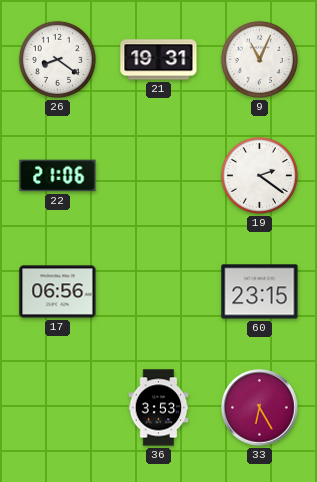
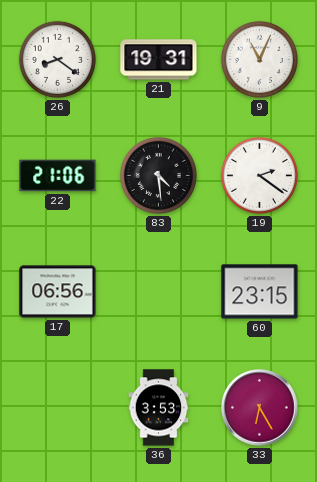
83: none -> 4:29
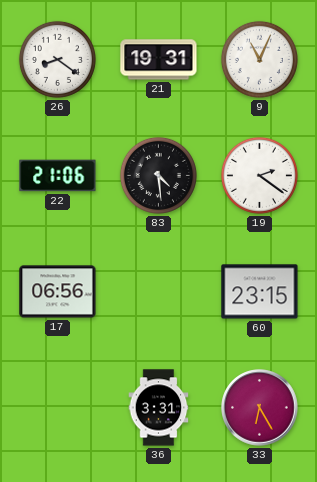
36: 3:53 -> 3:31
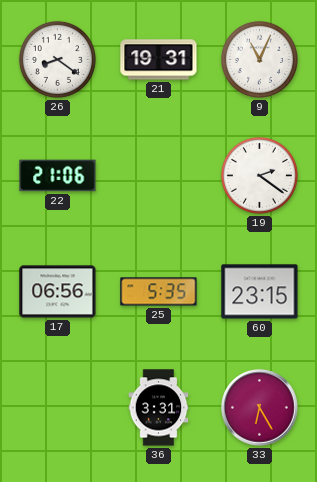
83: 4:29 -> none
25: none -> 5:35
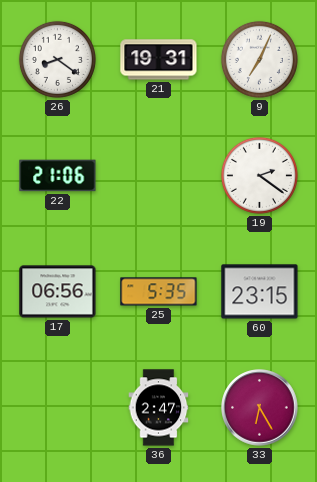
9: 11:04 -> 7:04
36: 3:31 -> 2:47
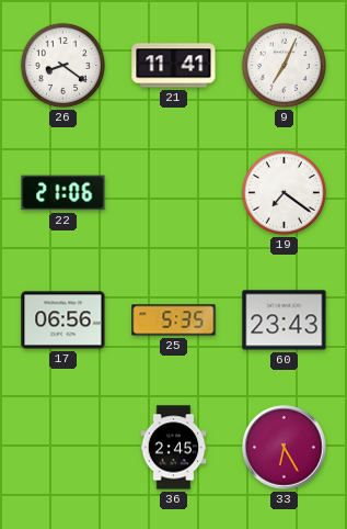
21: 19:31 -> 11:41
19: 2:21 -> 7:21
60: 23:15 -> 23:43
36: 2:47 -> 2:45
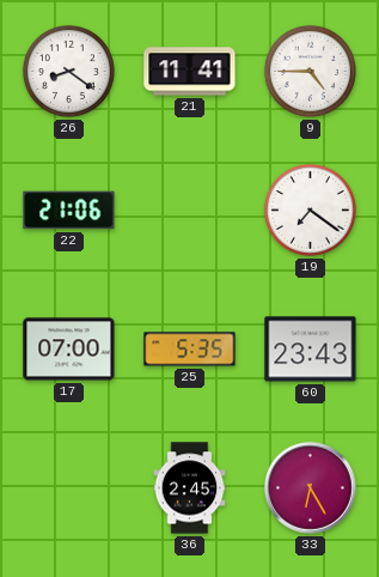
9: 7:04 -> 4:45
17: 06:56 -> 07:00
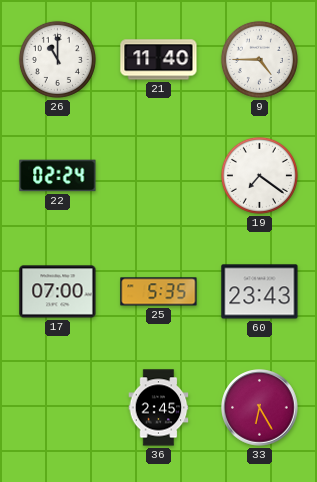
26: 8:21 -> 11:00
21: 11:41 -> 11:40
22: 21:06 -> 02:24
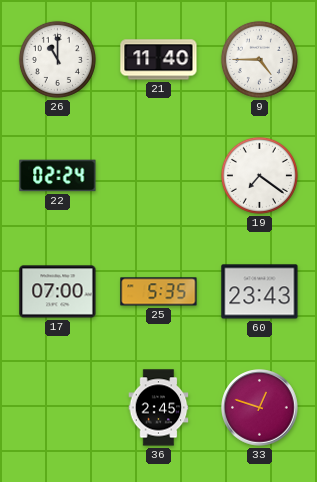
33: 6:25 -> 12:48
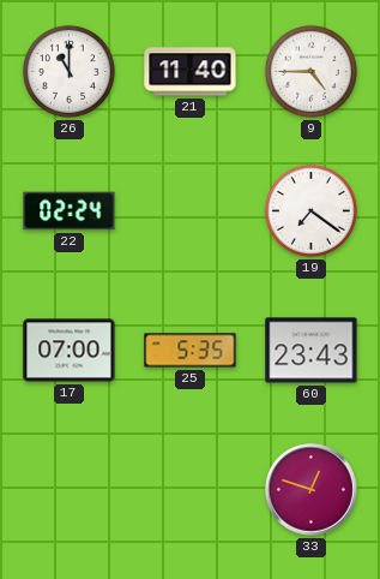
36: 2:45 -> none
